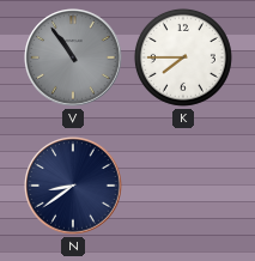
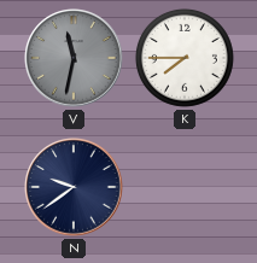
V: 10:54 -> 11:32
N: 8:39 -> 9:39
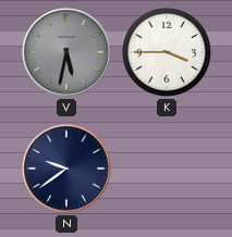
V: 11:32 -> 5:32
K: 7:45 -> 3:45
